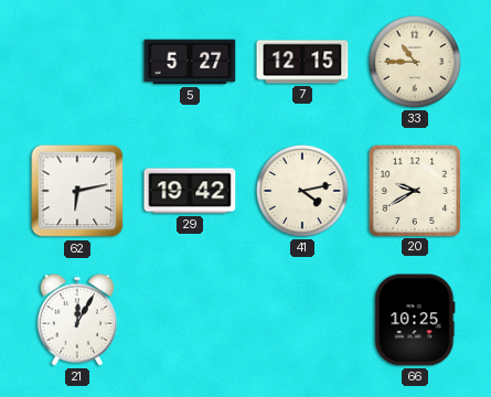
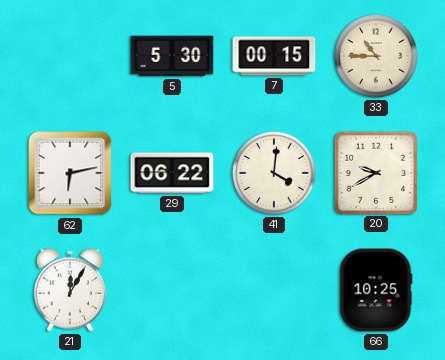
5: 5:27 -> 5:30
7: 12:15 -> 00:15
29: 19:42 -> 06:22
41: 4:13 -> 4:01
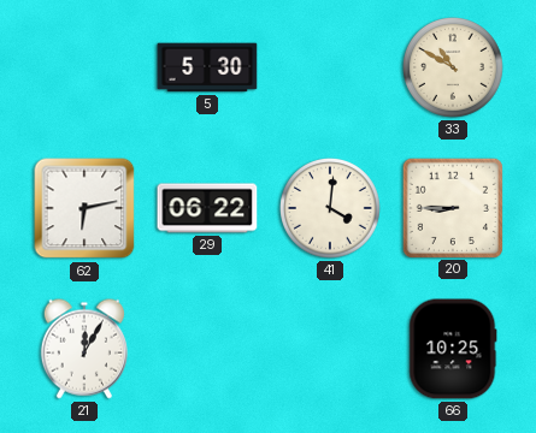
7: 00:15 -> none
33: 10:45 -> 10:50
20: 9:40 -> 8:45
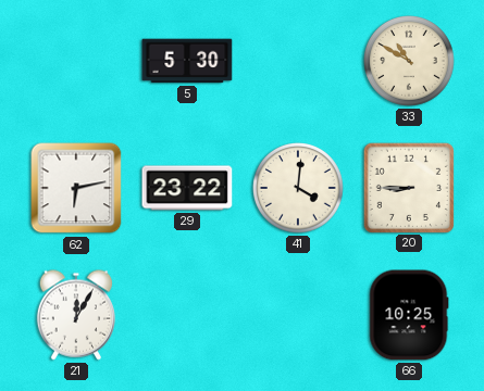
29: 06:22 -> 23:22
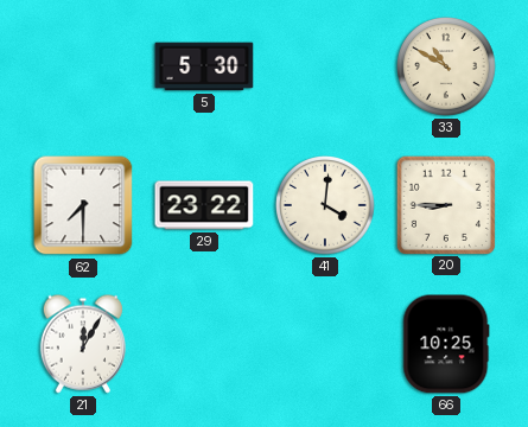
62: 6:13 -> 7:30
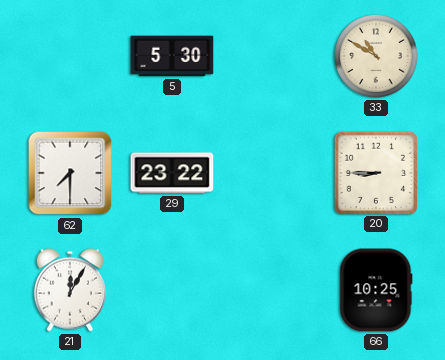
41: 4:01 -> none
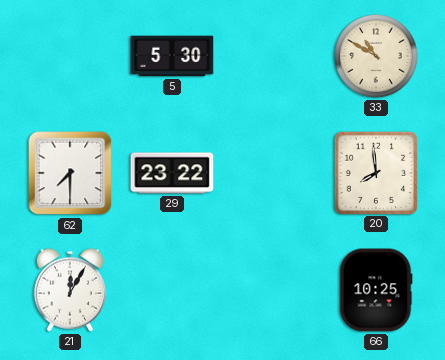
20: 8:45 -> 7:59
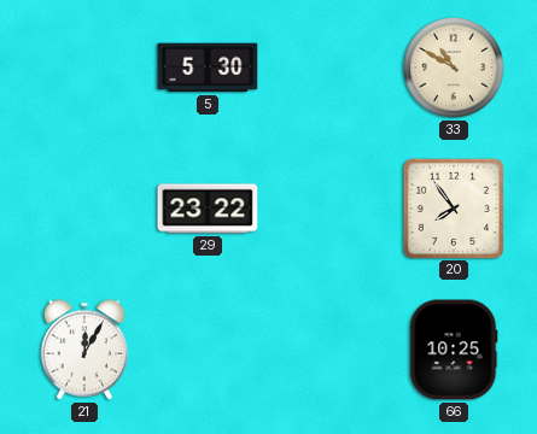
62: 7:30 -> none
20: 7:59 -> 7:54
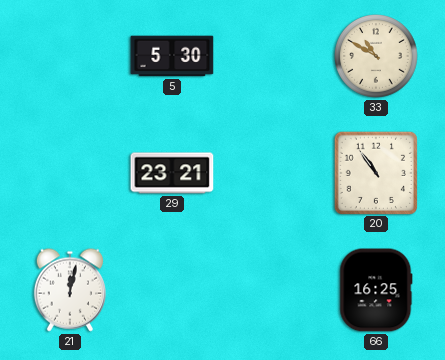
29: 23:22 -> 23:21
20: 7:54 -> 10:54
21: 12:05 -> 12:02
66: 10:25 -> 16:25
